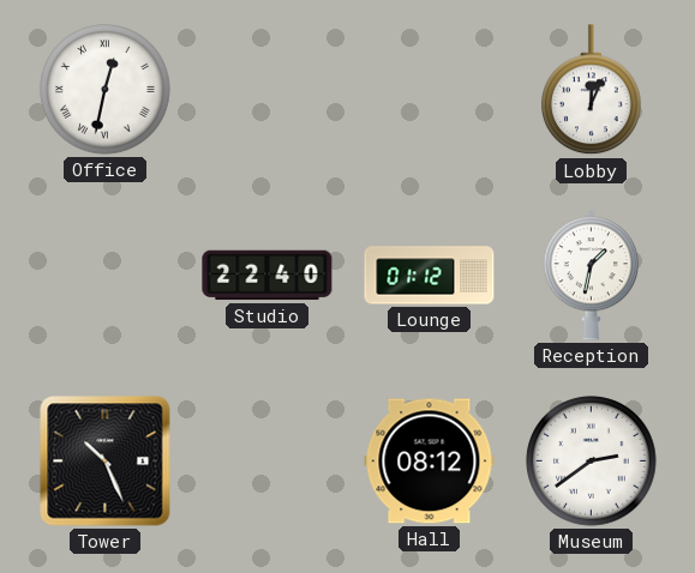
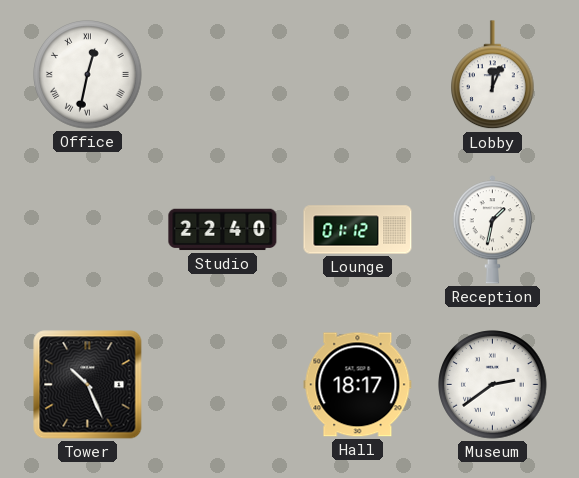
Hall: 08:12 -> 18:17
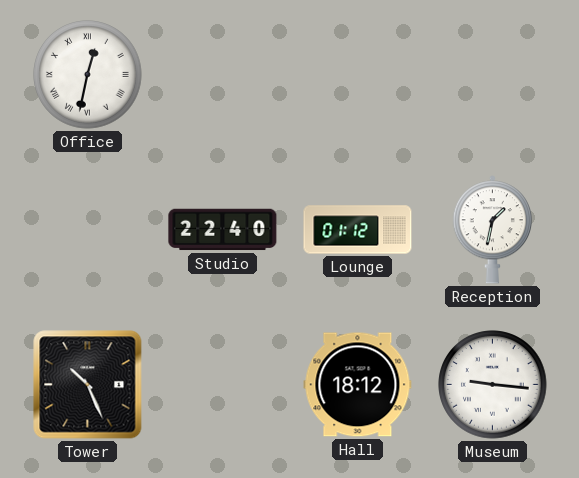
Lobby: 12:04 -> none
Hall: 18:17 -> 18:12
Museum: 2:39 -> 9:16
